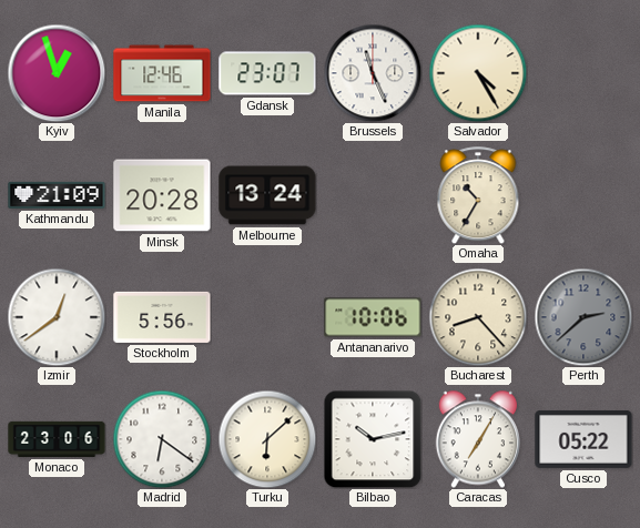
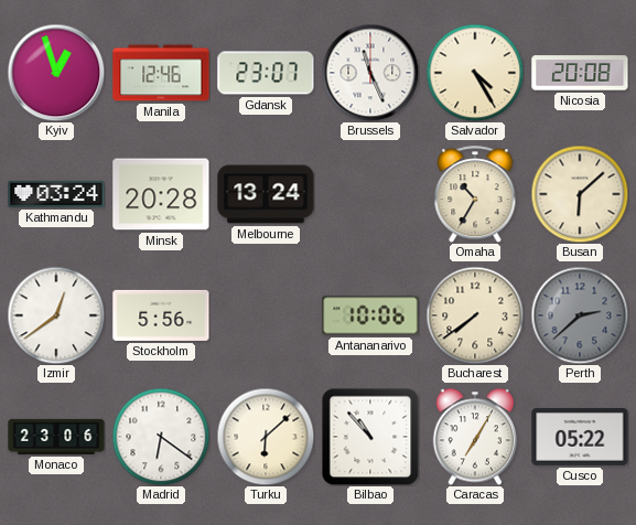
Nicosia: none -> 20:08
Kathmandu: 21:09 -> 03:24
Busan: none -> 6:08
Bucharest: 8:23 -> 7:39
Bilbao: 10:13 -> 10:53
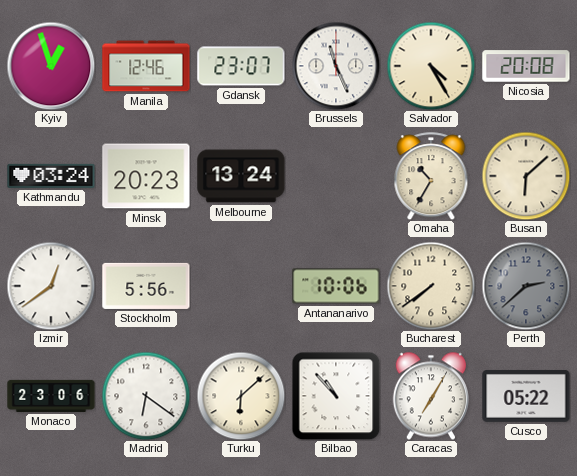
Minsk: 20:28 -> 20:23
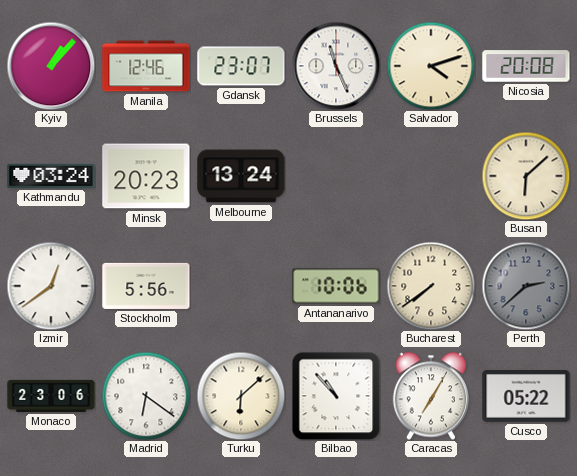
Kyiv: 12:57 -> 1:07
Salvador: 4:25 -> 4:12
Omaha: 10:35 -> none
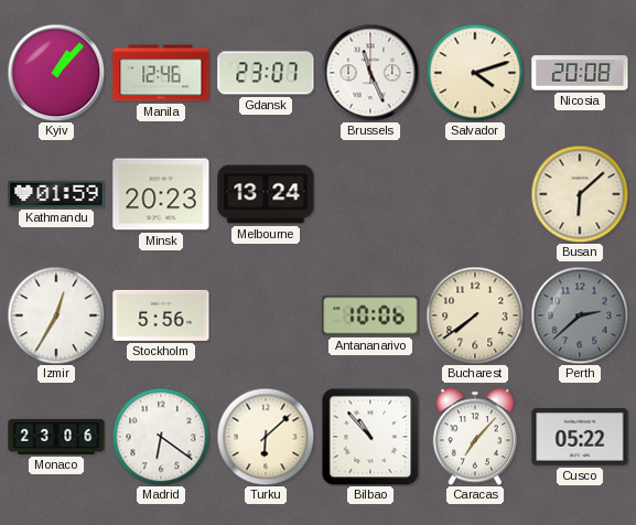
Kathmandu: 03:24 -> 01:59
Izmir: 12:39 -> 12:35
Caracas: 7:05 -> 7:07
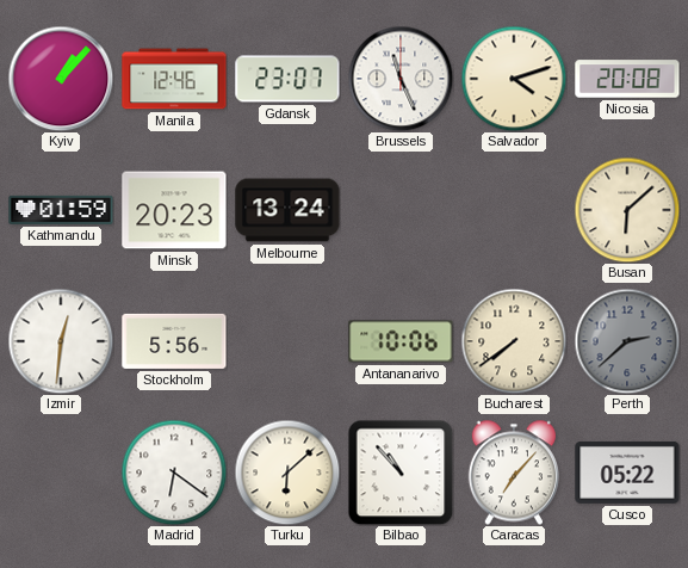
Izmir: 12:35 -> 12:31
Monaco: 23:06 -> none
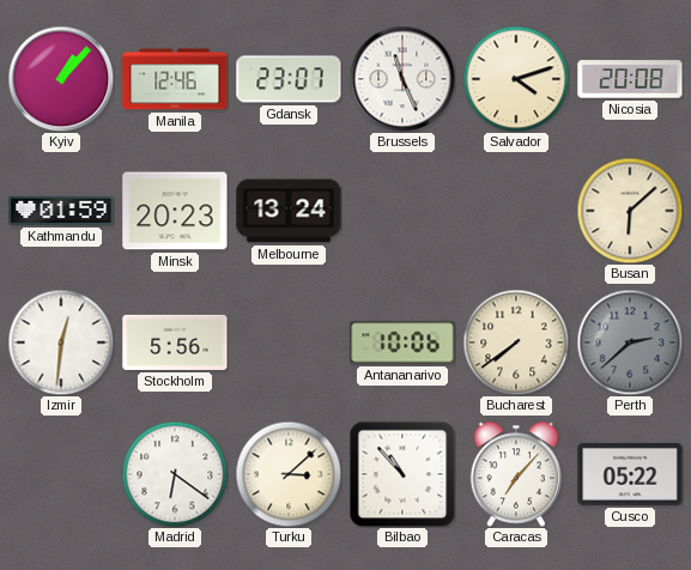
Turku: 6:08 -> 3:08
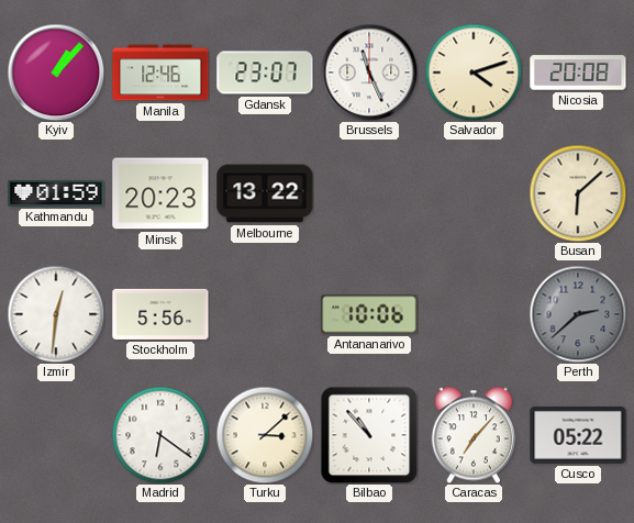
Melbourne: 13:24 -> 13:22
Bucharest: 7:39 -> none
